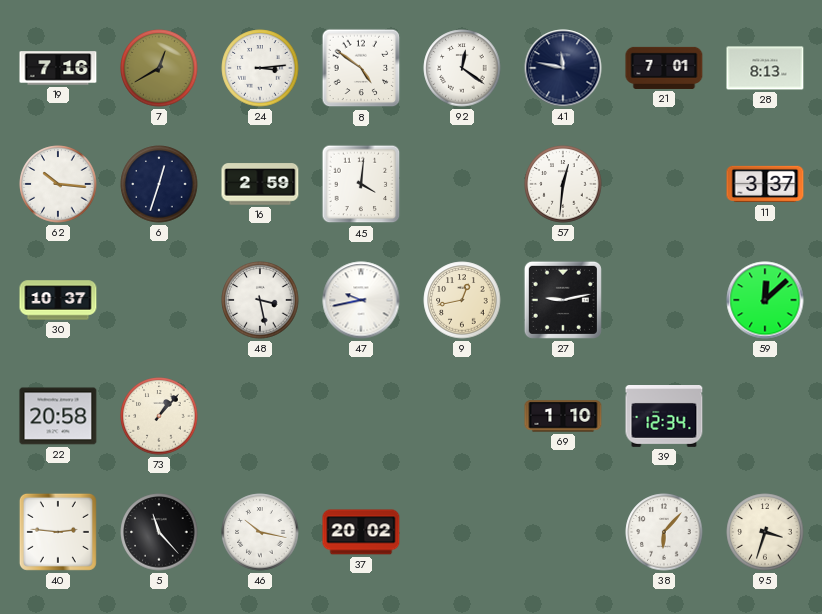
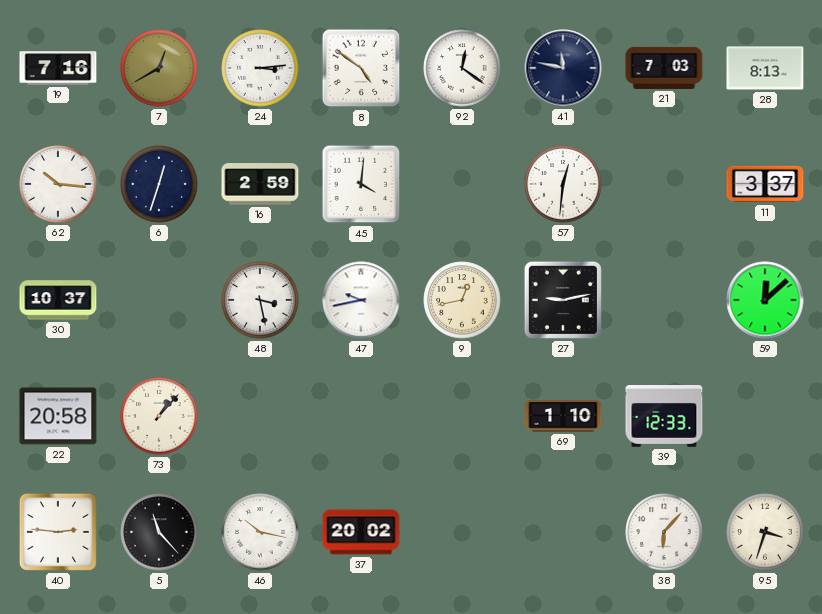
21: 7:01 -> 7:03
39: 12:34 -> 12:33
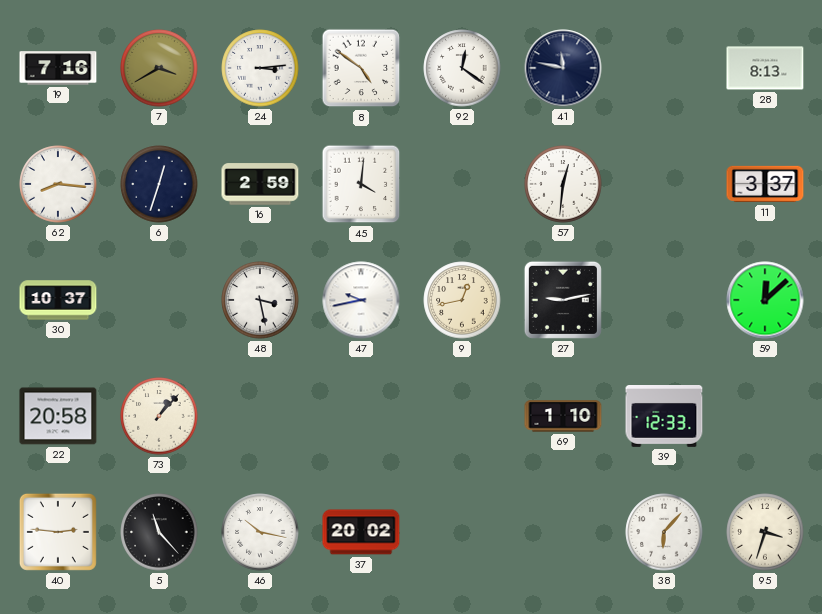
7: 12:40 -> 3:40
21: 7:03 -> none
62: 10:16 -> 8:16
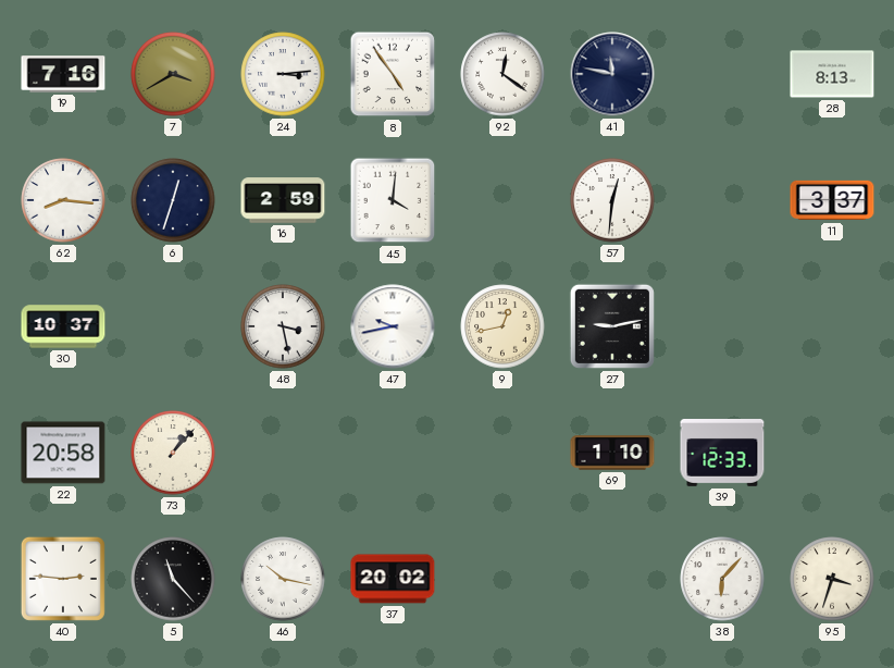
8: 4:51 -> 4:54
59: 12:08 -> none
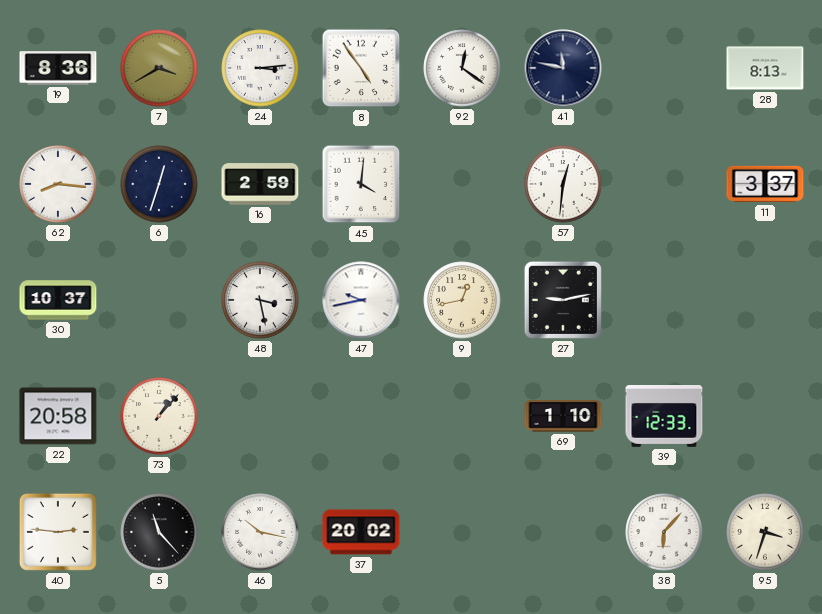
19: 7:16 -> 8:36
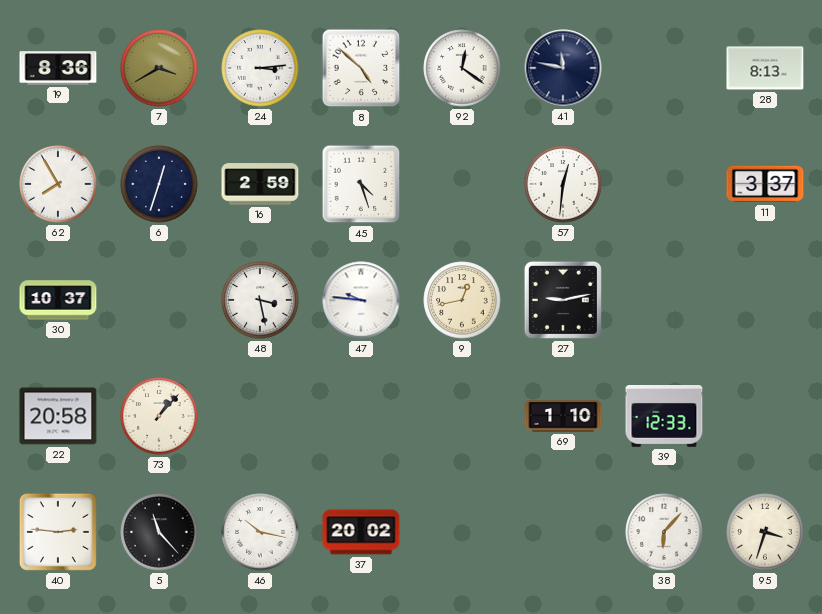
8: 4:54 -> 4:52
62: 8:16 -> 7:55
45: 4:01 -> 4:27
47: 9:43 -> 9:46
